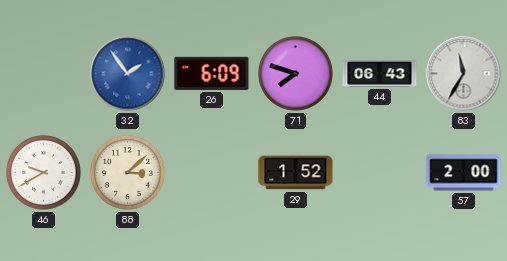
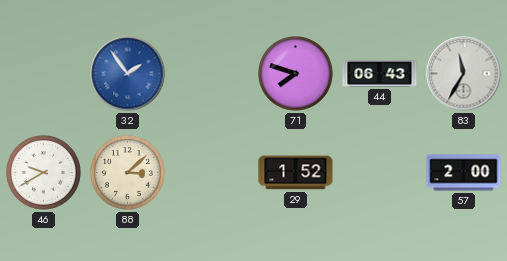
26: 6:09 -> none
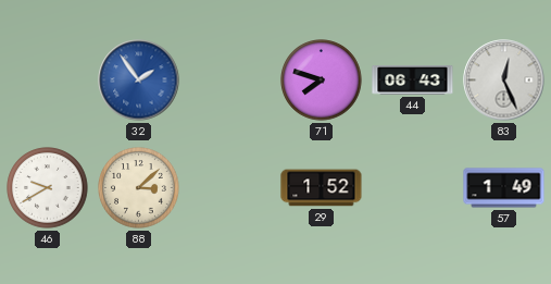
83: 11:35 -> 12:26
57: 2:00 -> 1:49
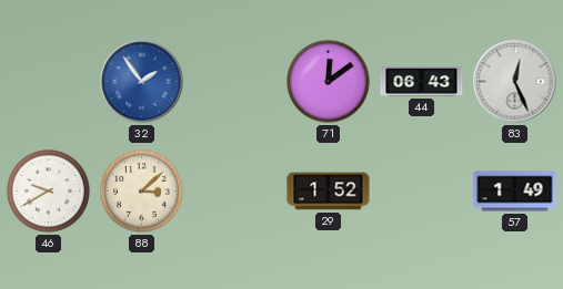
71: 7:48 -> 12:09
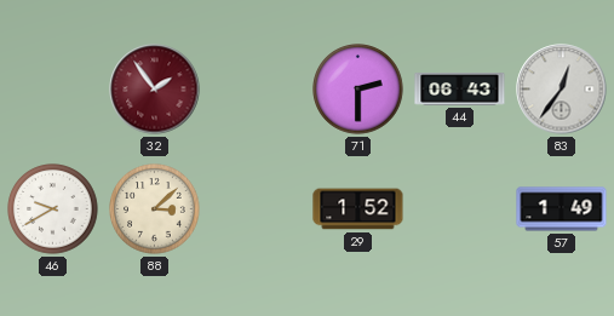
32 dial: blue -> burgundy
71: 12:09 -> 2:30
83: 12:26 -> 12:36
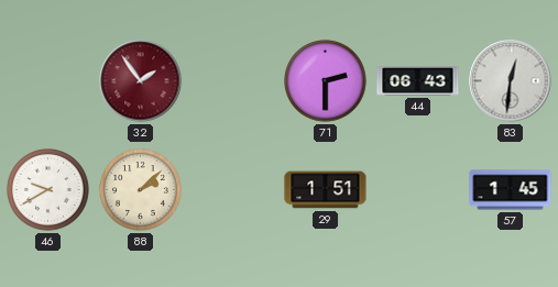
83: 12:36 -> 12:31
88: 3:08 -> 2:08
29: 1:52 -> 1:51
57: 1:49 -> 1:45
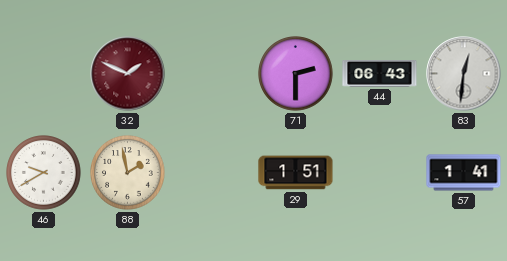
32: 1:54 -> 1:49
88: 2:08 -> 1:58
57: 1:45 -> 1:41
